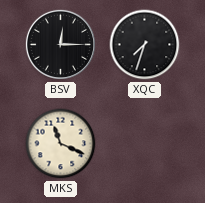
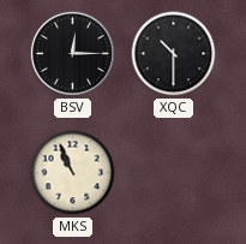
XQC: 7:33 -> 10:30
MKS: 11:19 -> 10:56
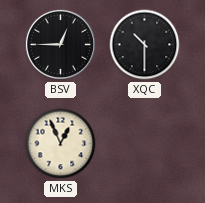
BSV: 12:15 -> 12:45
MKS: 10:56 -> 12:56
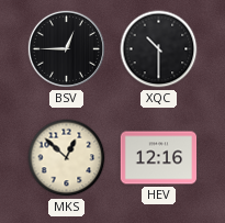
MKS: 12:56 -> 12:52
HEV: none -> 12:16
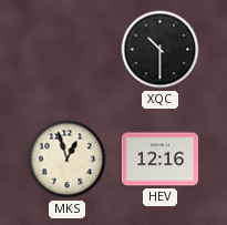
BSV: 12:45 -> none
MKS: 12:52 -> 12:57
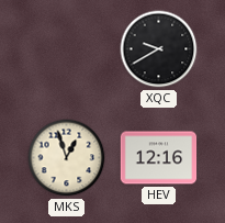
XQC: 10:30 -> 9:40
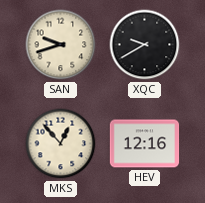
SAN: none -> 9:42
MKS: 12:57 -> 12:53
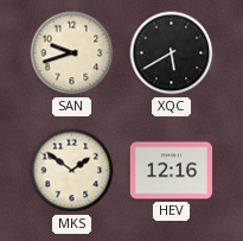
XQC: 9:40 -> 5:40
MKS: 12:53 -> 1:51
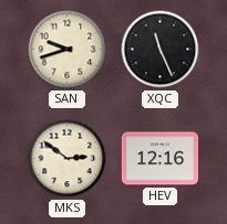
XQC: 5:40 -> 11:26
MKS: 1:51 -> 2:51
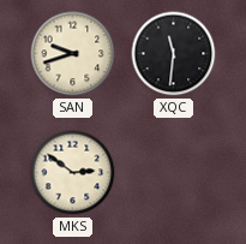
XQC: 11:26 -> 11:31
HEV: 12:16 -> none
